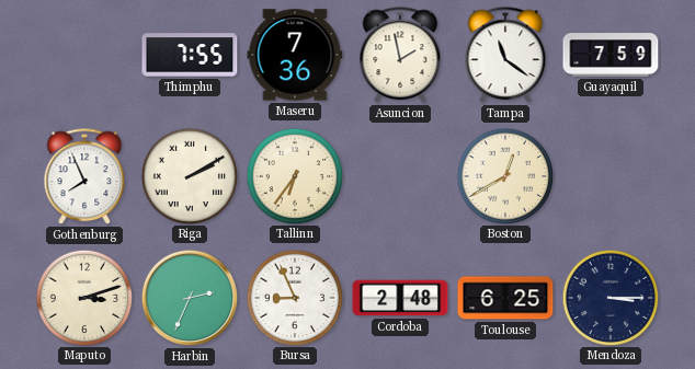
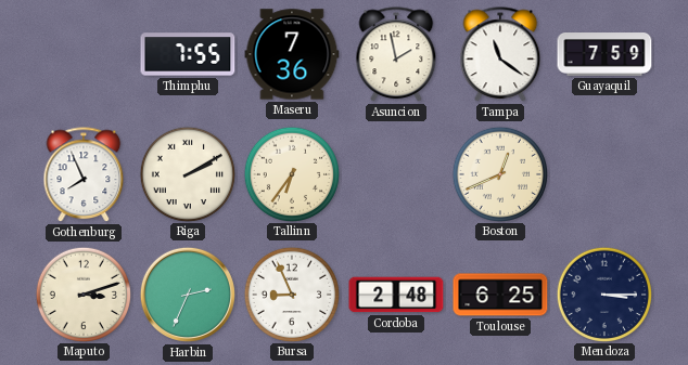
Boston: 12:40 -> 12:41
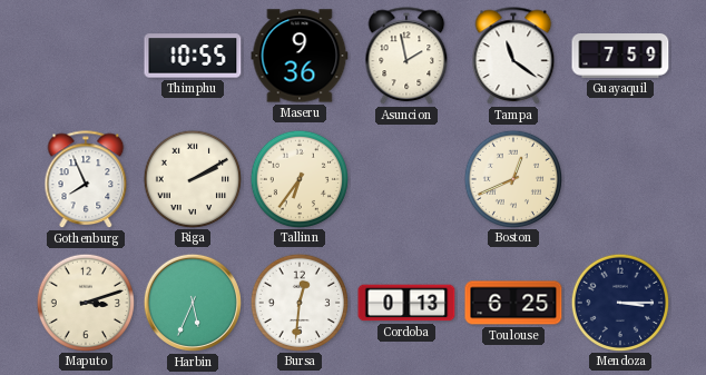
Thimphu: 7:55 -> 10:55
Maseru: 7:36 -> 9:36
Harbin: 2:34 -> 5:34
Bursa: 8:56 -> 12:31
Cordoba: 2:48 -> 0:13
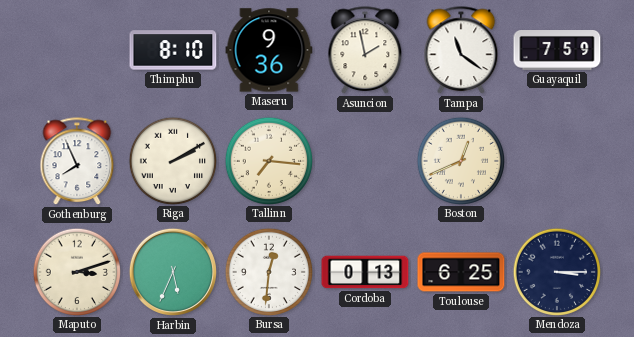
Thimphu: 10:55 -> 8:10
Tallinn: 6:36 -> 7:16
